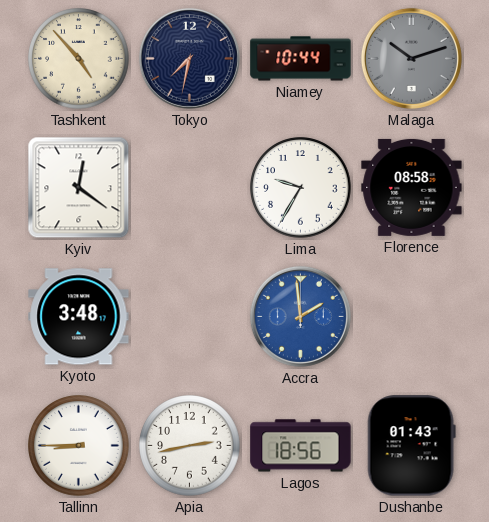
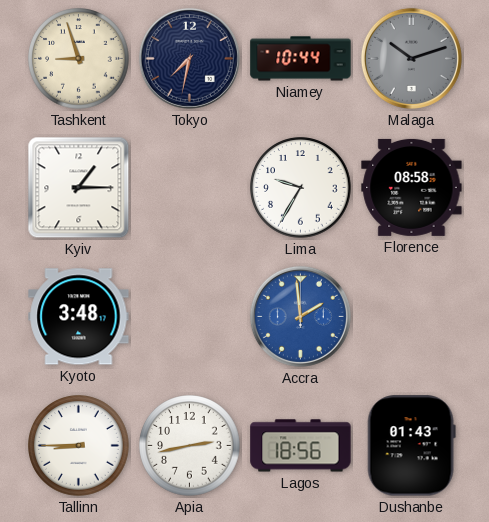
Tashkent: 4:53 -> 8:57
Kyiv: 12:21 -> 1:15
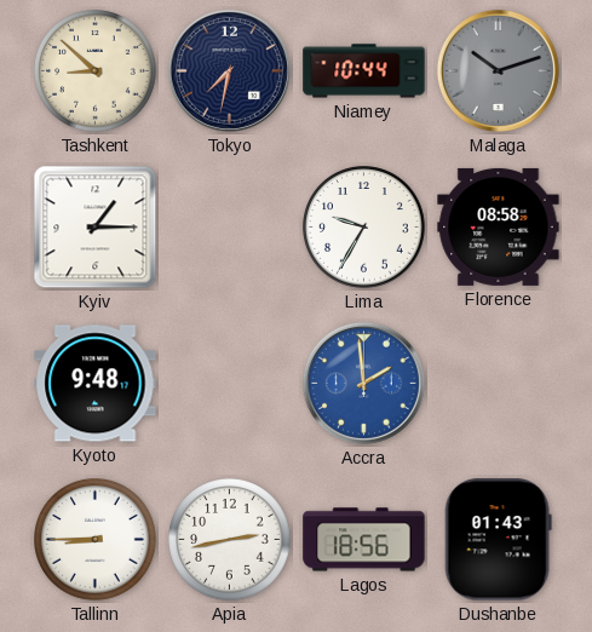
Tashkent: 8:57 -> 8:52
Kyoto: 3:48 -> 9:48
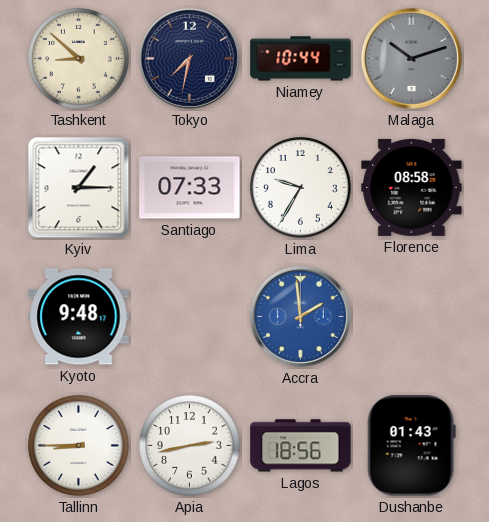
Santiago: none -> 07:33
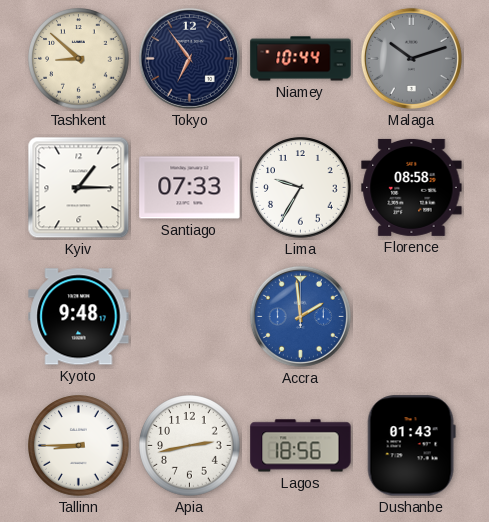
Tokyo: 7:32 -> 6:54
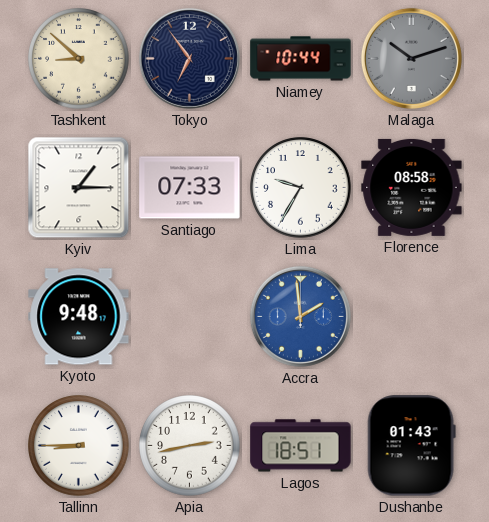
Lagos: 18:56 -> 18:51
